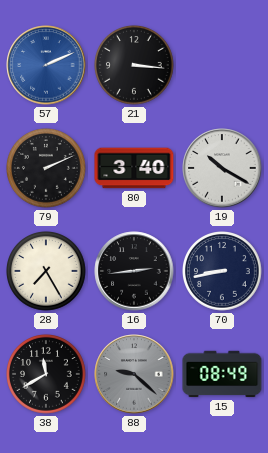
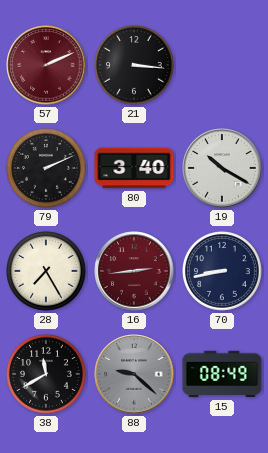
57 dial: blue -> burgundy
16 dial: black -> burgundy
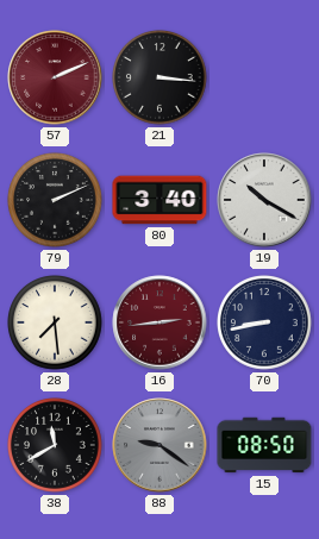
28: 7:25 -> 7:29
88: 9:22 -> 9:21
15: 08:49 -> 08:50
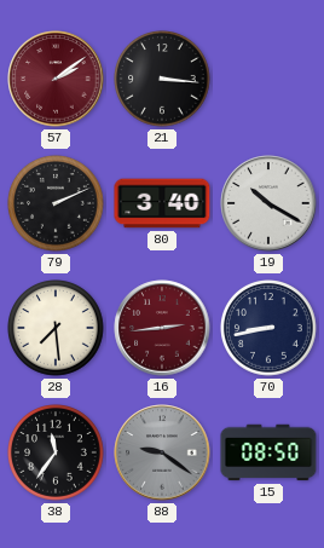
57: 2:11 -> 2:09
38: 11:40 -> 11:36
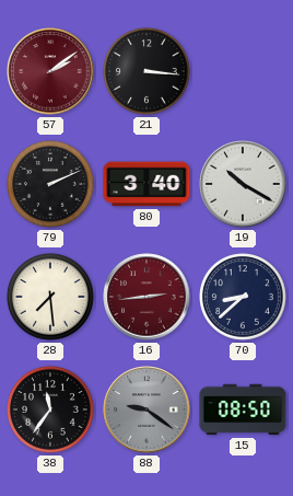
70: 8:43 -> 8:38
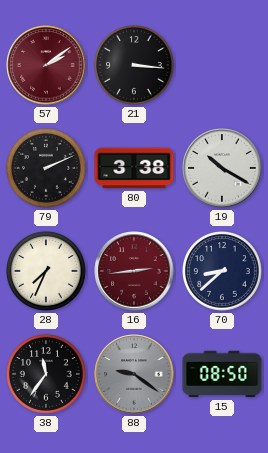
80: 3:40 -> 3:38
28: 7:29 -> 7:34
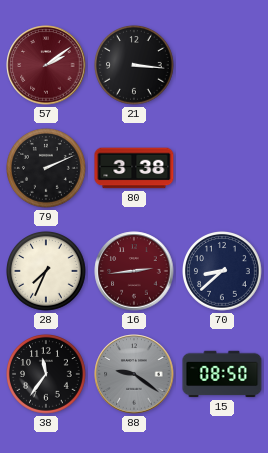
19: 10:20 -> none
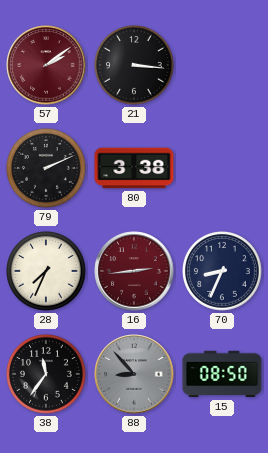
70: 8:38 -> 8:34
88: 9:21 -> 8:53
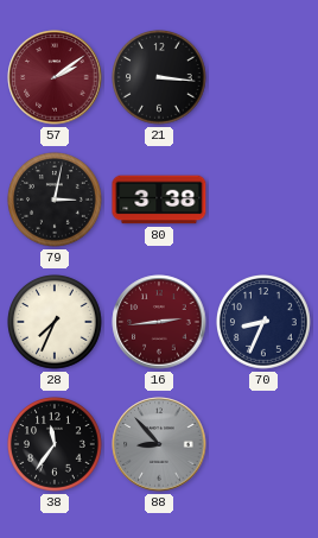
79: 2:11 -> 3:02
15: 08:50 -> none
